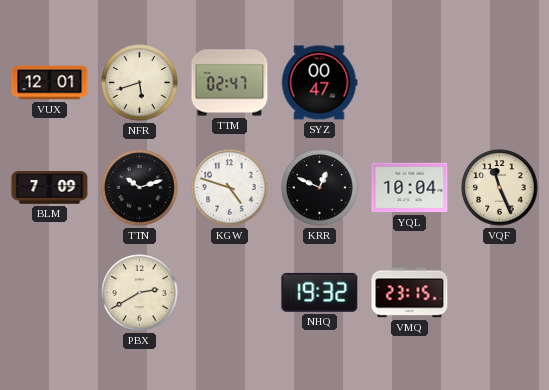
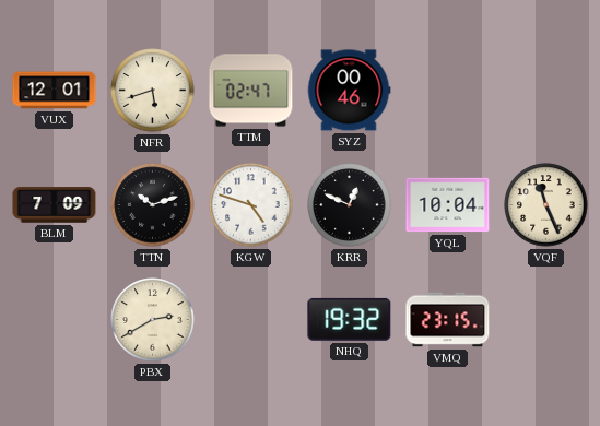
SYZ: 00:47 -> 00:46
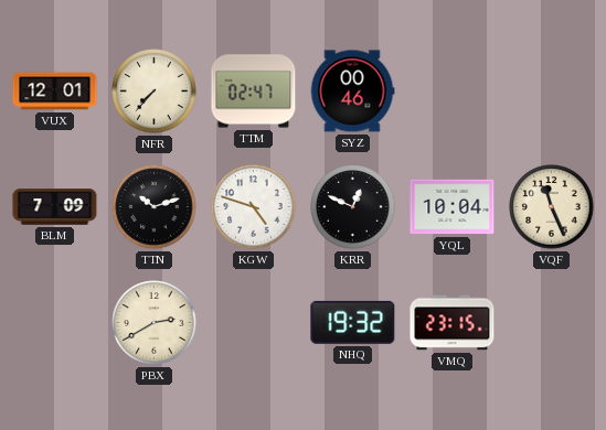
NFR: 5:42 -> 7:37
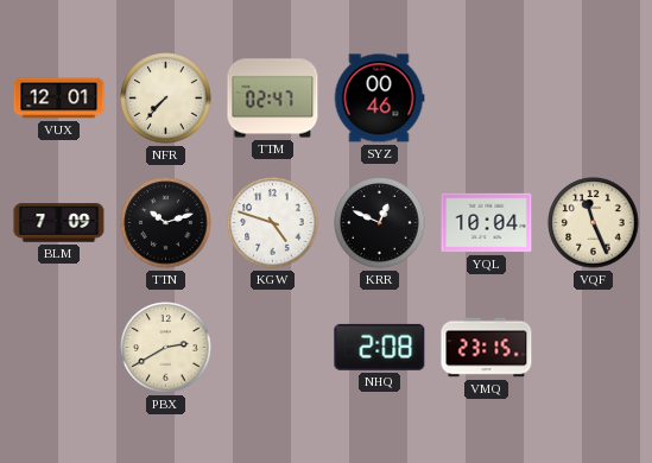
NHQ: 19:32 -> 2:08
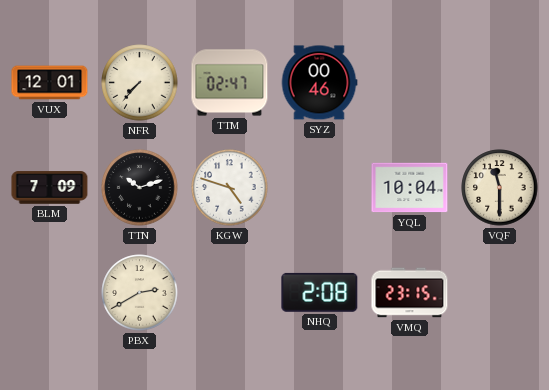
KRR: 12:49 -> none
VQF: 11:26 -> 11:30
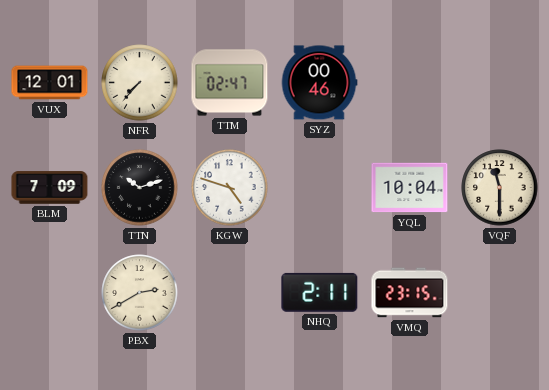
NHQ: 2:08 -> 2:11
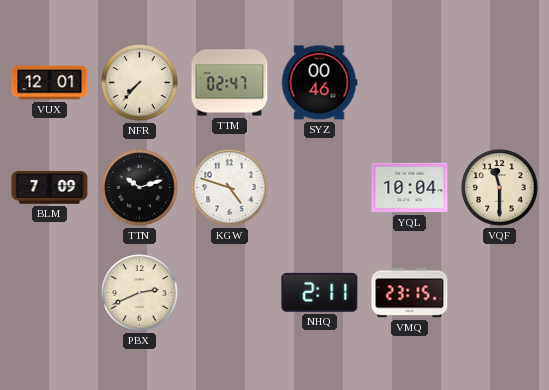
PBX: 2:40 -> 2:41
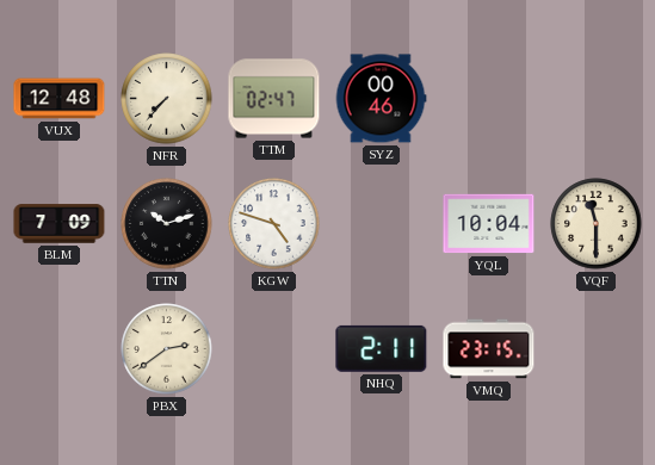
VUX: 12:01 -> 12:48
PBX: 2:41 -> 2:39
